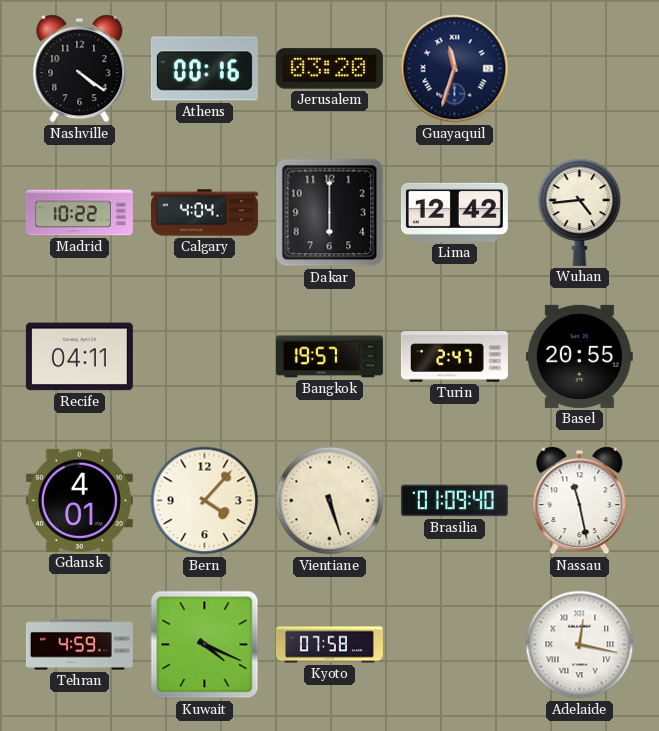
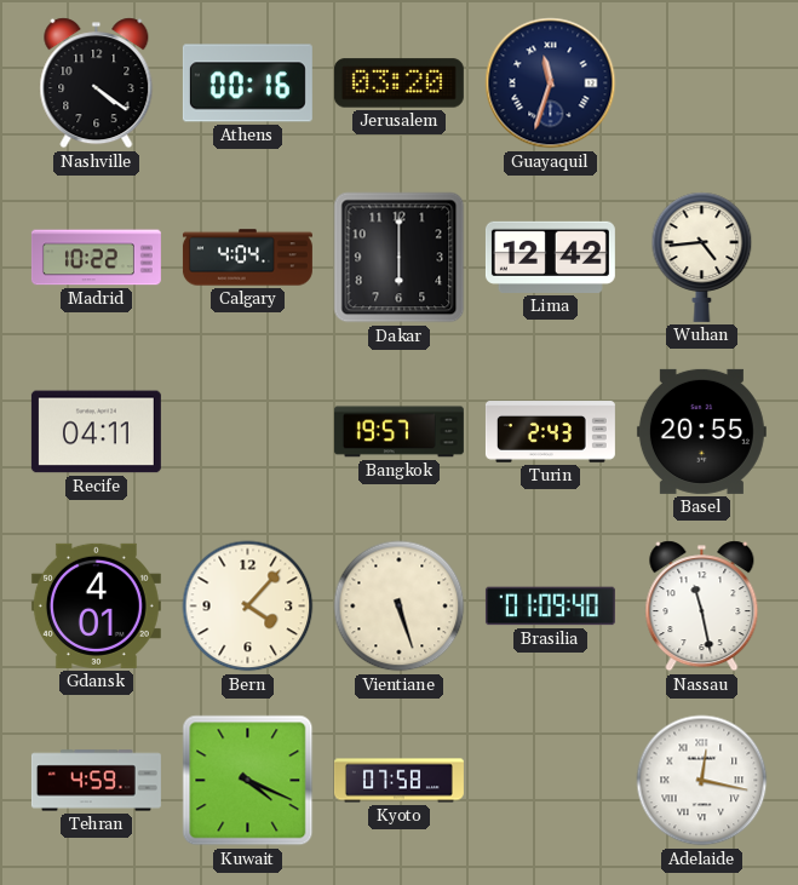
Turin: 2:47 -> 2:43
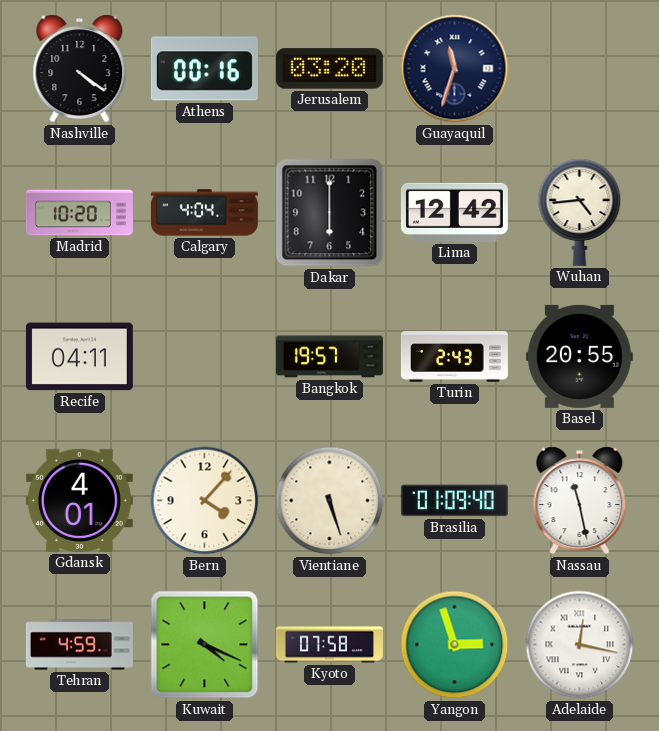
Madrid: 10:22 -> 10:20
Yangon: none -> 2:57
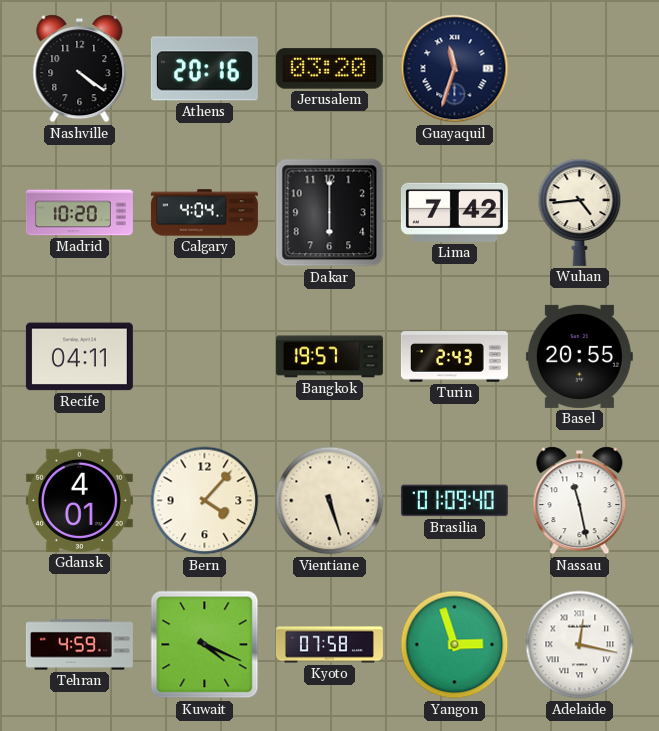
Athens: 00:16 -> 20:16
Lima: 12:42 -> 7:42
